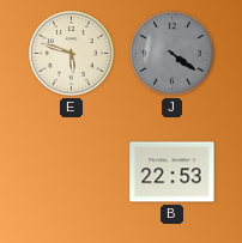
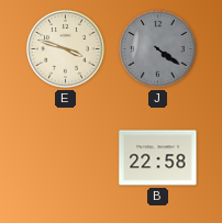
E: 5:48 -> 3:48
B: 22:53 -> 22:58
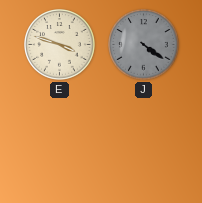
B: 22:58 -> none
